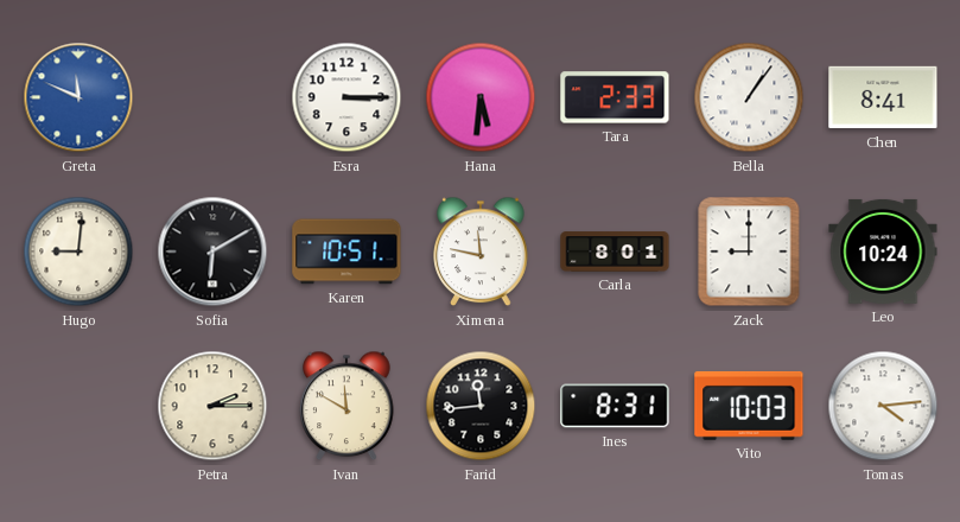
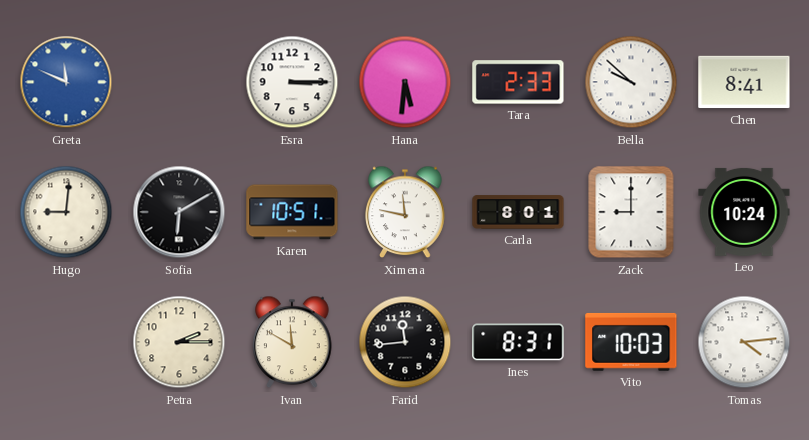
Bella: 1:06 -> 9:52
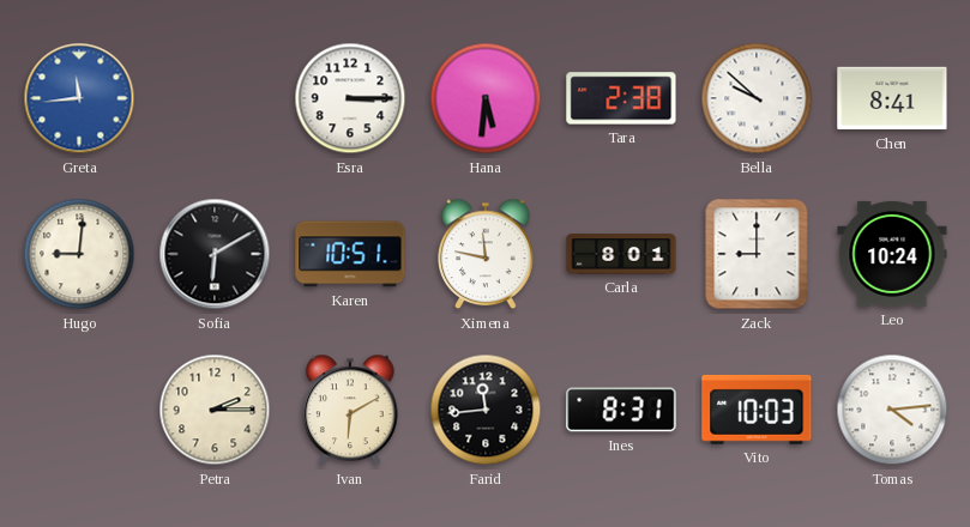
Greta: 11:49 -> 11:44
Tara: 2:33 -> 2:38
Ivan: 11:50 -> 6:10
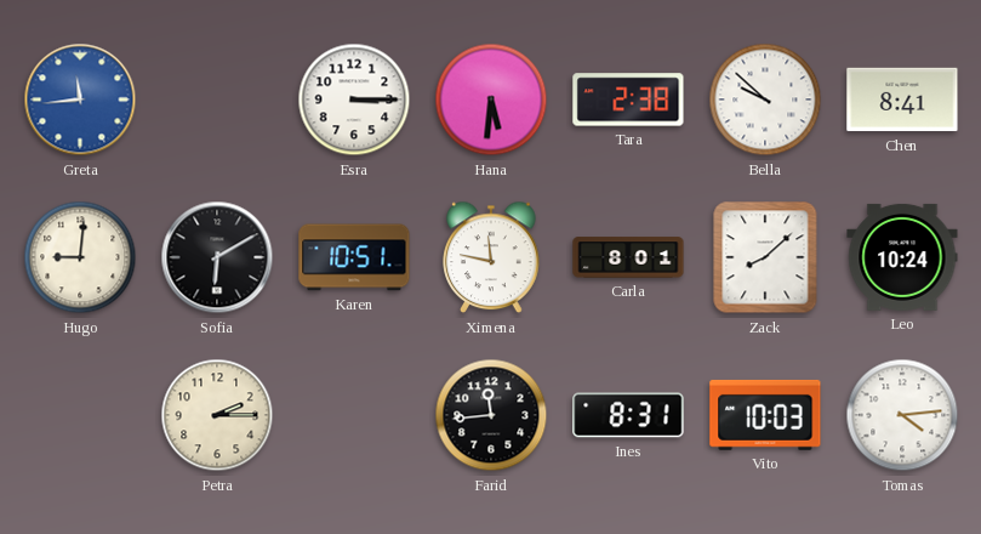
Zack: 9:00 -> 8:08
Ivan: 6:10 -> none
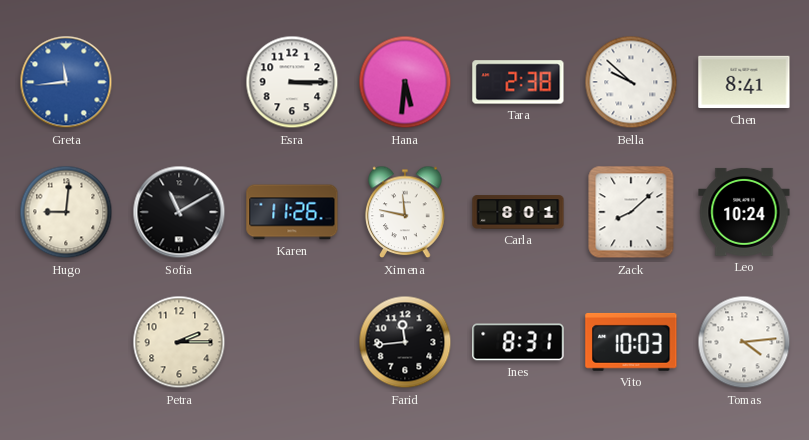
Sofia: 6:10 -> 11:10
Karen: 10:51 -> 11:26
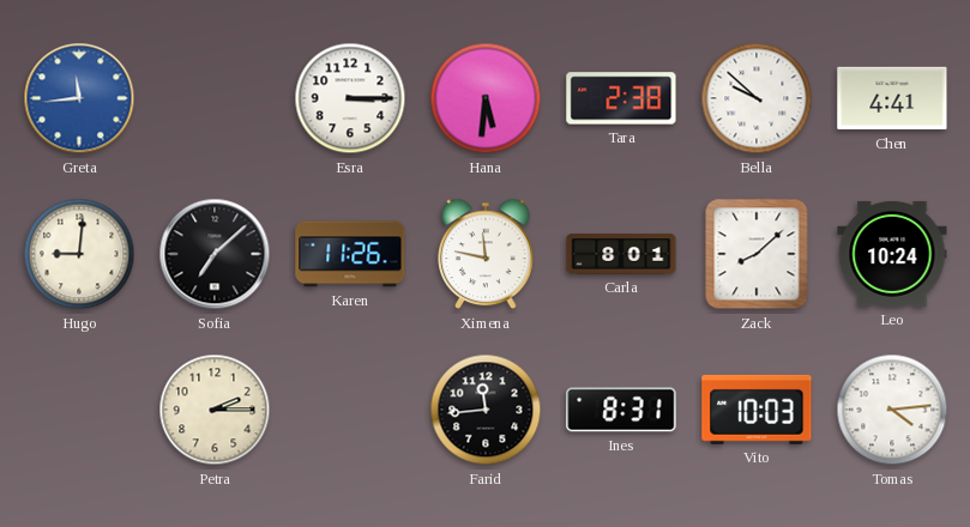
Chen: 8:41 -> 4:41
Sofia: 11:10 -> 7:08
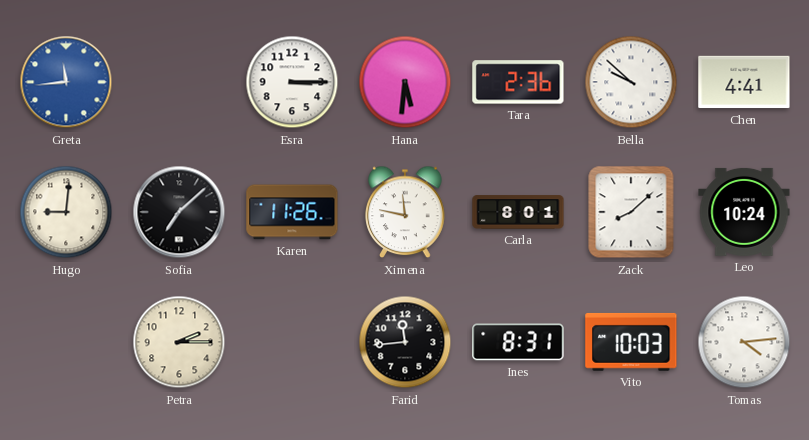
Tara: 2:38 -> 2:36
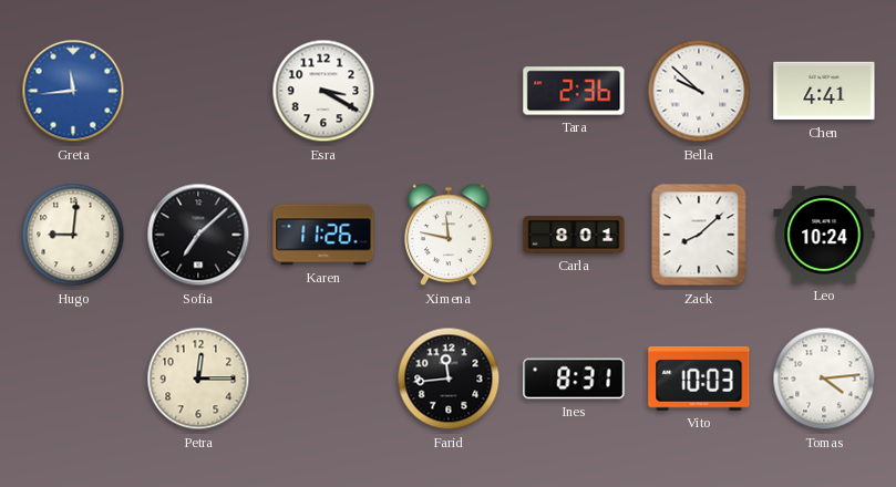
Esra: 3:15 -> 3:20
Hana: 5:31 -> none
Petra: 2:15 -> 12:15
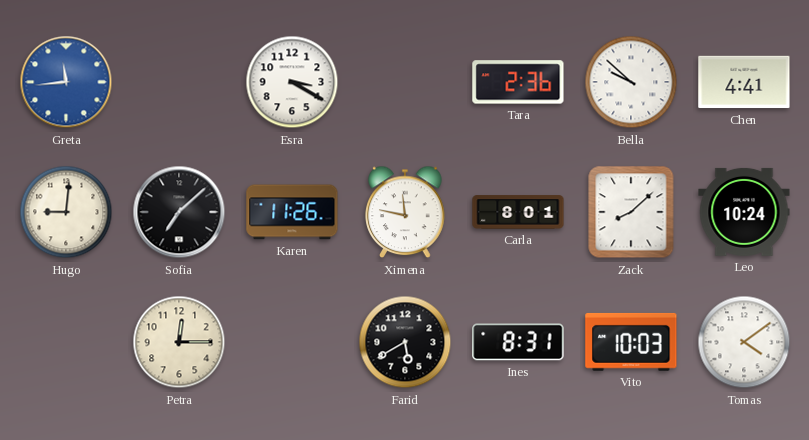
Farid: 11:44 -> 5:40
Tomas: 4:14 -> 4:09
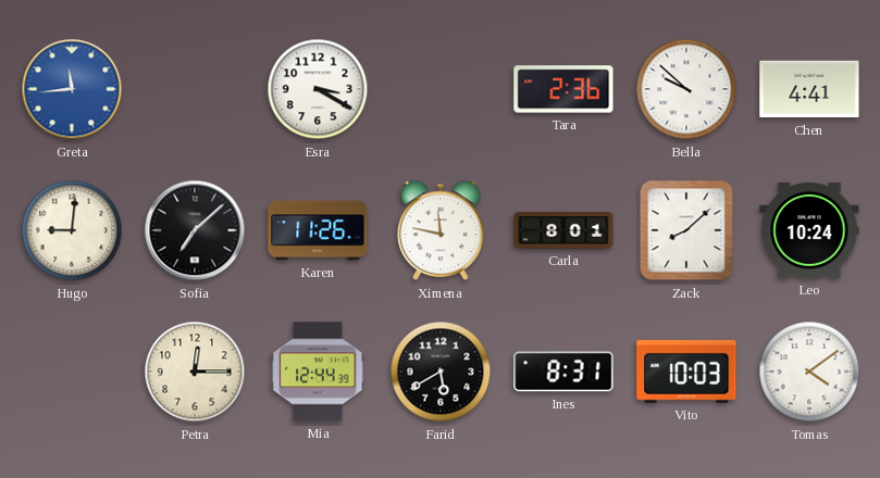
Mia: none -> 12:44
